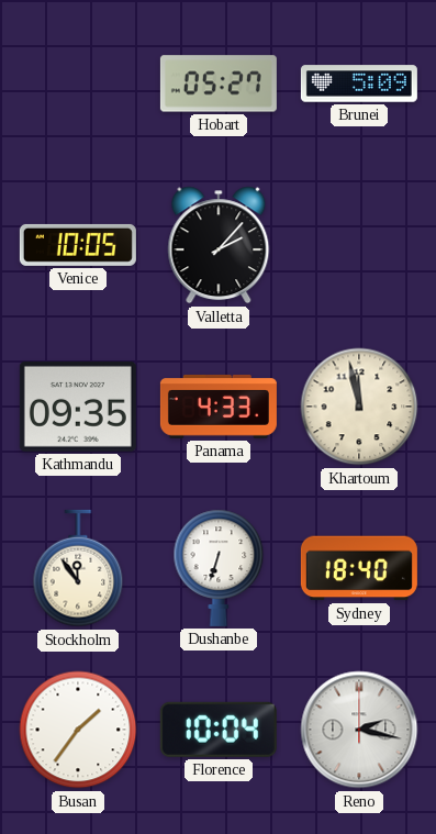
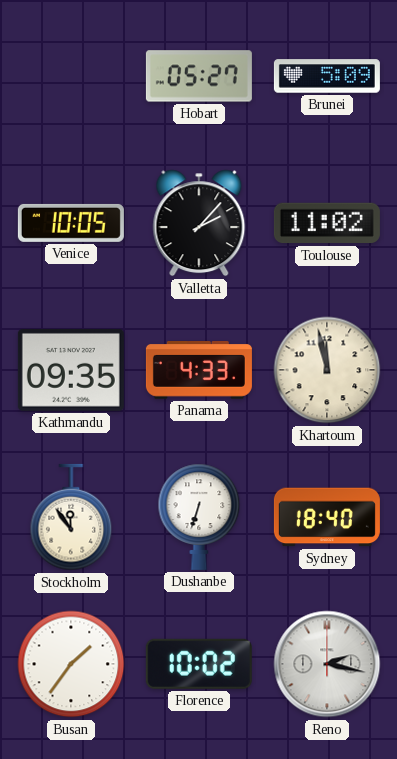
Toulouse: none -> 11:02
Florence: 10:04 -> 10:02
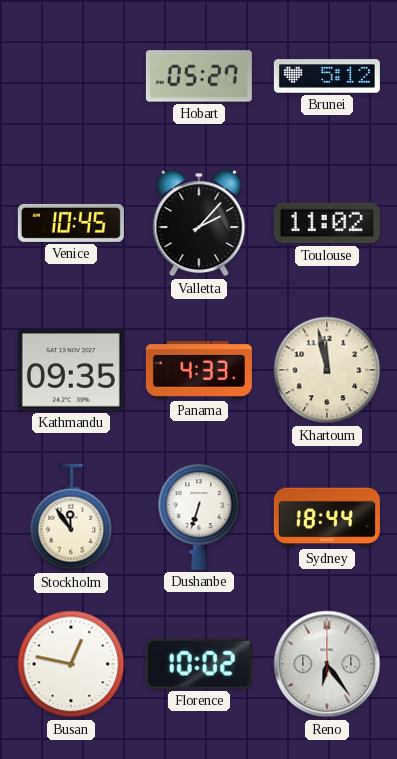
Brunei: 5:09 -> 5:12
Venice: 10:05 -> 10:45
Sydney: 18:40 -> 18:44
Busan: 1:36 -> 12:47
Reno: 2:17 -> 6:24
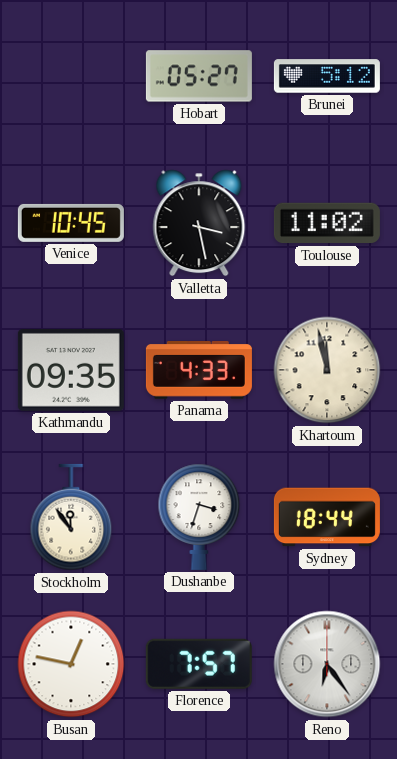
Valletta: 2:07 -> 3:28
Dushanbe: 6:33 -> 3:33
Florence: 10:02 -> 7:57
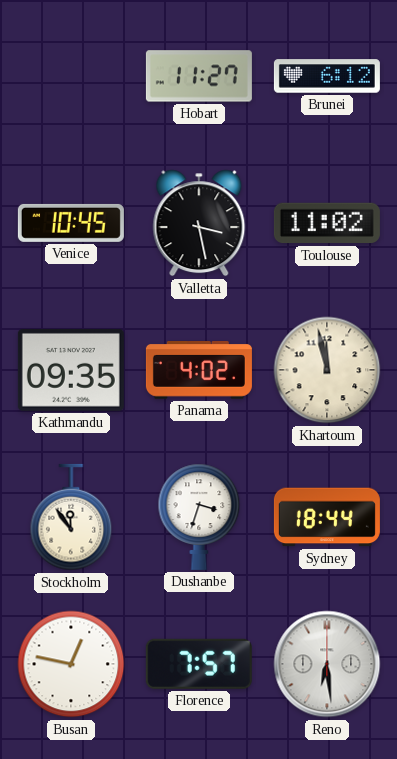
Hobart: 05:27 -> 11:27
Brunei: 5:12 -> 6:12
Panama: 4:33 -> 4:02
Reno: 6:24 -> 6:29
